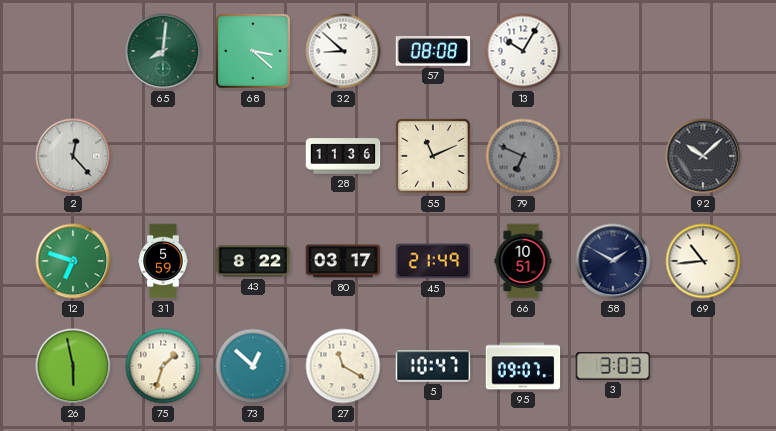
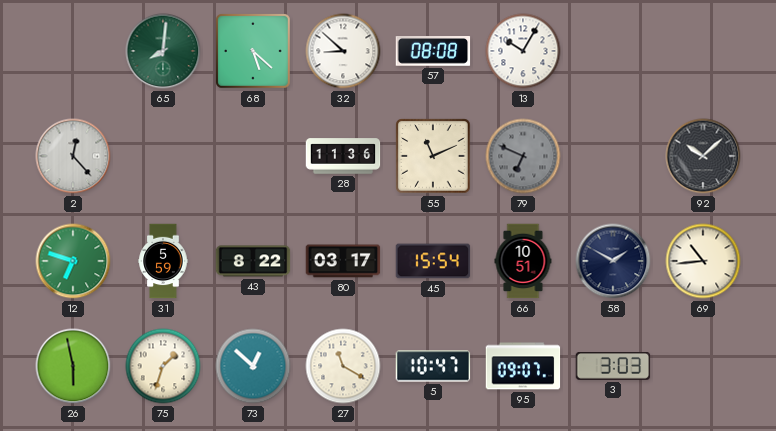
68: 3:22 -> 5:22
45: 21:49 -> 15:54
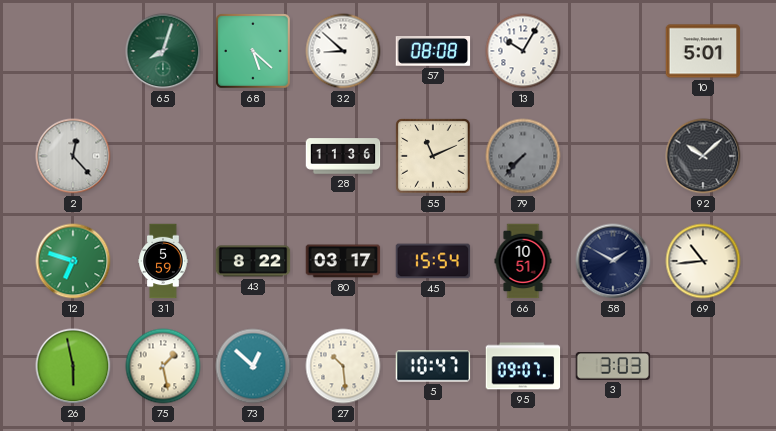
65: 8:01 -> 8:03
10: none -> 5:01
79: 6:49 -> 7:37
75: 1:33 -> 1:28
27: 11:20 -> 10:29
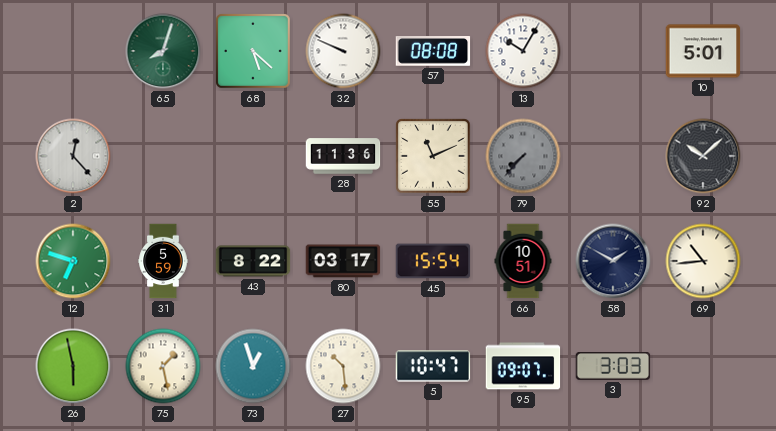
32: 8:52 -> 9:49
73: 12:52 -> 12:57
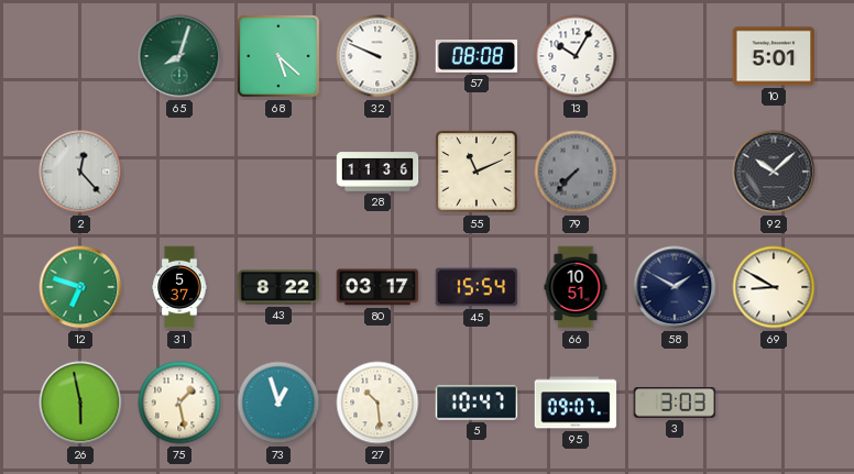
31: 5:59 -> 5:37
69: 10:44 -> 8:50
